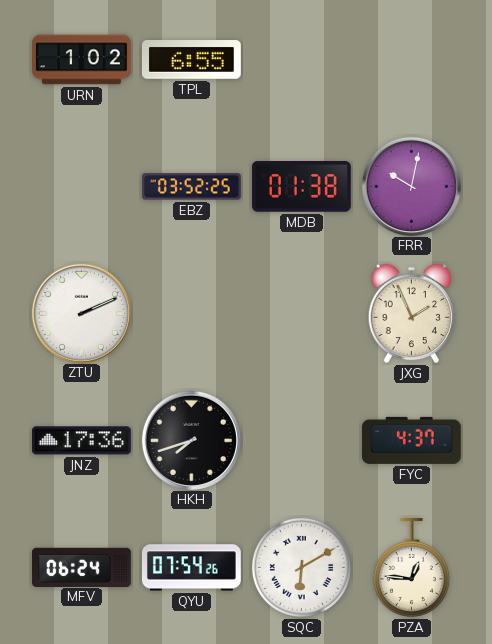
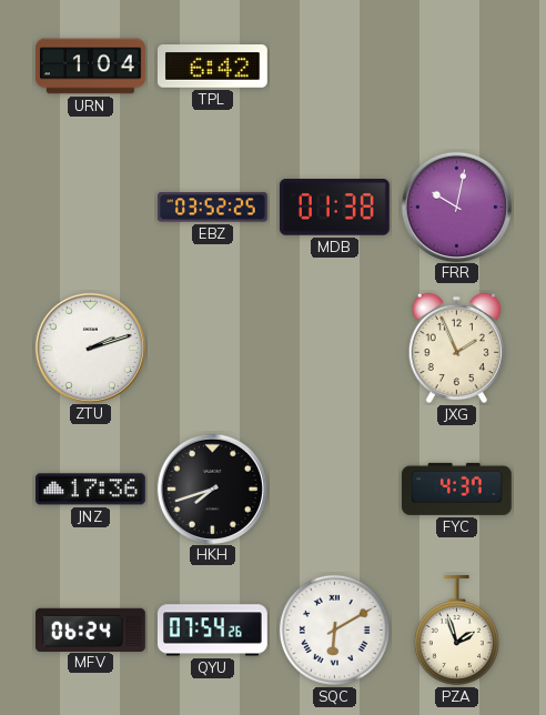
URN: 1:02 -> 1:04
TPL: 6:55 -> 6:42
ZTU: 2:11 -> 2:12
PZA: 12:46 -> 1:57
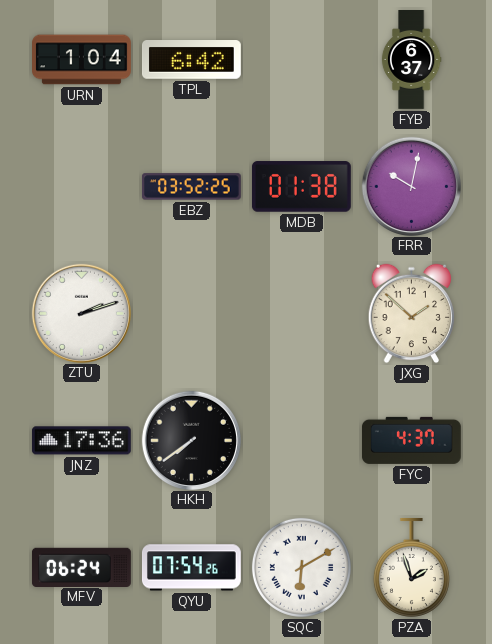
FYB: none -> 6:37
JXG: 1:56 -> 1:52
HKH: 7:42 -> 7:39
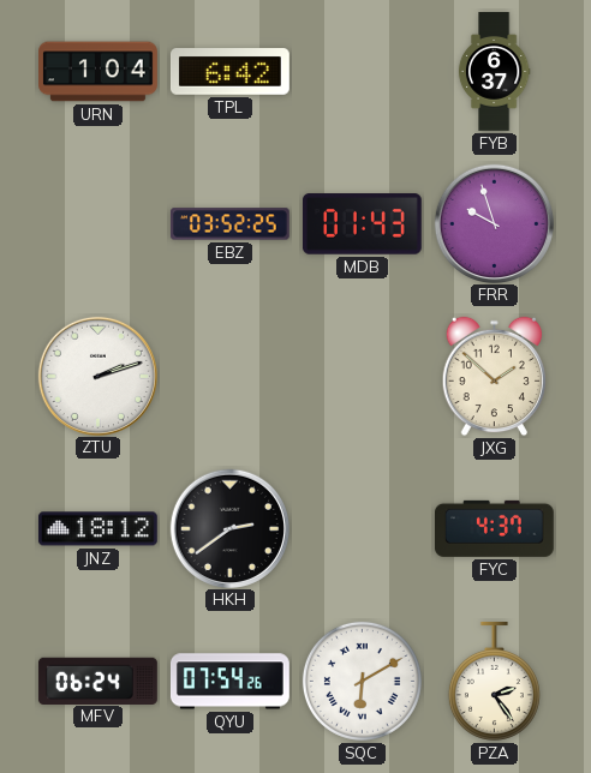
MDB: 01:38 -> 01:43
FRR: 10:02 -> 9:57
JNZ: 17:36 -> 18:12
HKH: 7:39 -> 2:39
PZA: 1:57 -> 2:24
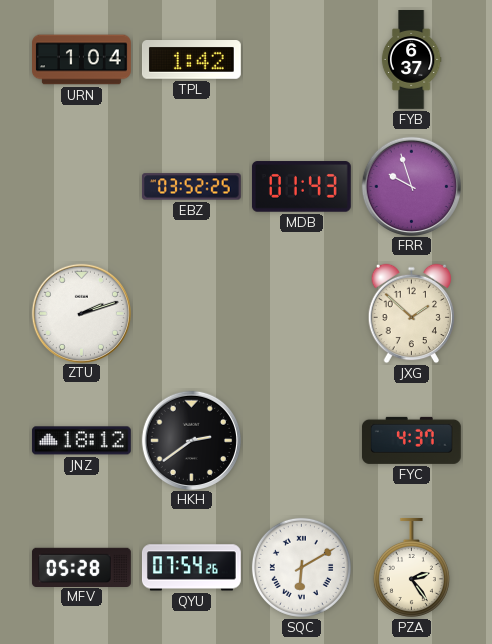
TPL: 6:42 -> 1:42
MFV: 06:24 -> 05:28
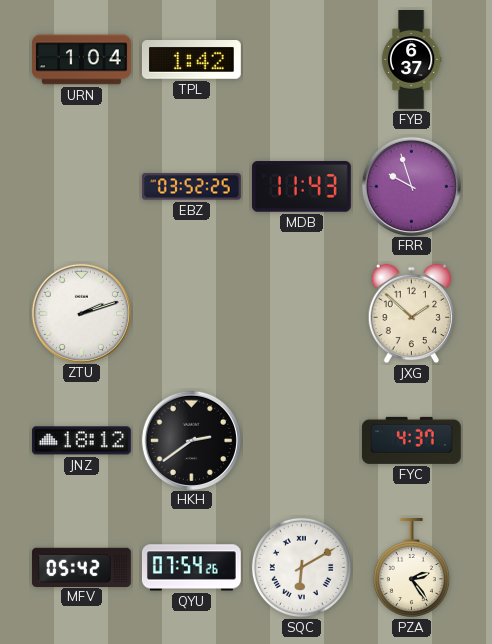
MDB: 01:43 -> 11:43
MFV: 05:28 -> 05:42
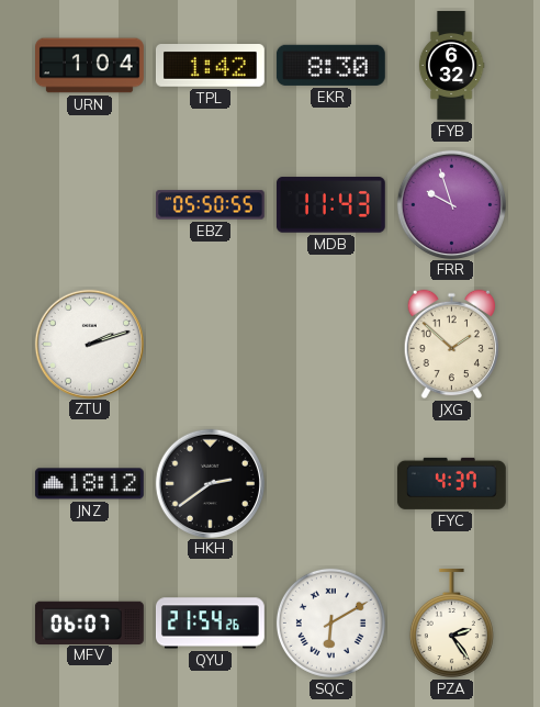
EKR: none -> 8:30
FYB: 6:37 -> 6:32
EBZ: 03:52 -> 05:50
MFV: 05:42 -> 06:07
QYU: 07:54 -> 21:54
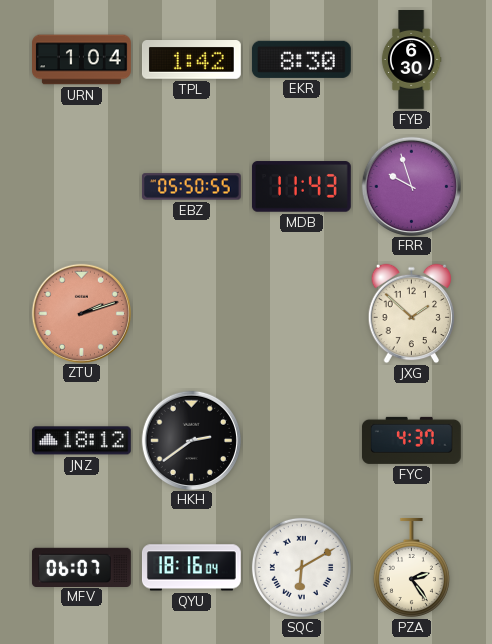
FYB: 6:32 -> 6:30
ZTU dial: white -> salmon
QYU: 21:54 -> 18:16
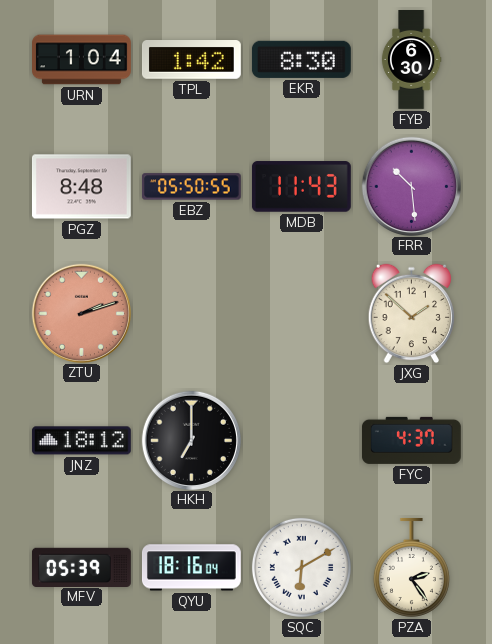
PGZ: none -> 8:48
FRR: 9:57 -> 10:29
HKH: 2:39 -> 7:00
MFV: 06:07 -> 05:39
